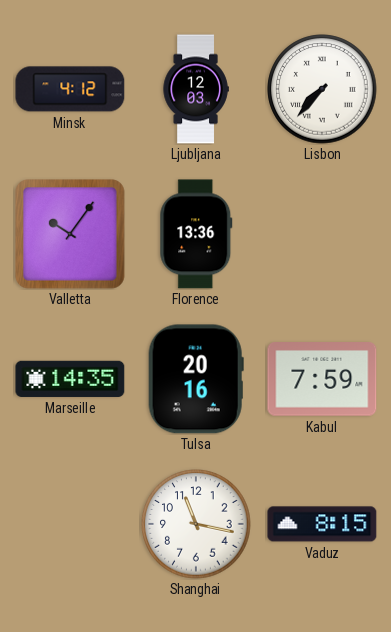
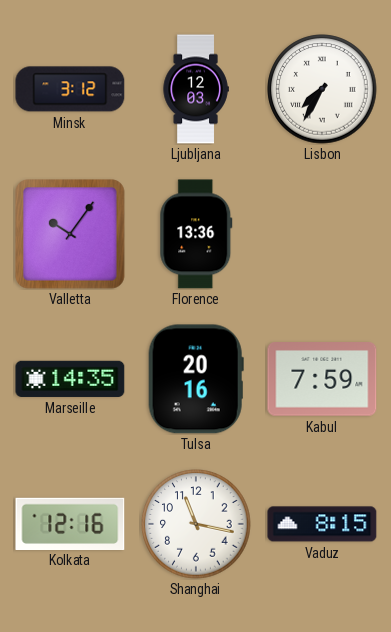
Minsk: 4:12 -> 3:12
Lisbon: 7:37 -> 7:35
Kolkata: none -> 12:16
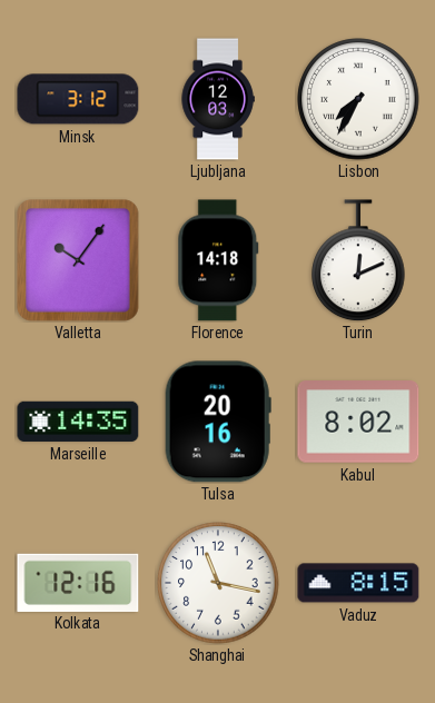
Florence: 13:36 -> 14:18
Turin: none -> 12:11
Kabul: 7:59 -> 8:02
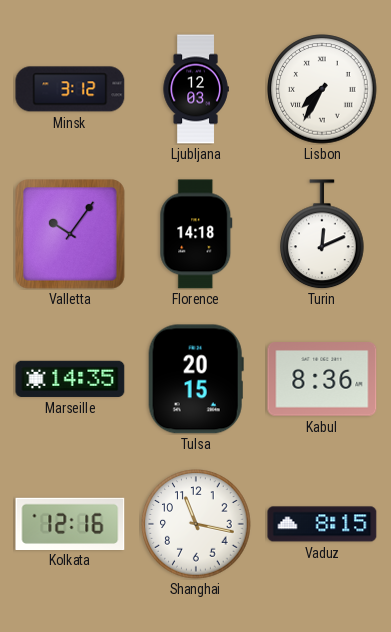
Tulsa: 20:16 -> 20:15
Kabul: 8:02 -> 8:36
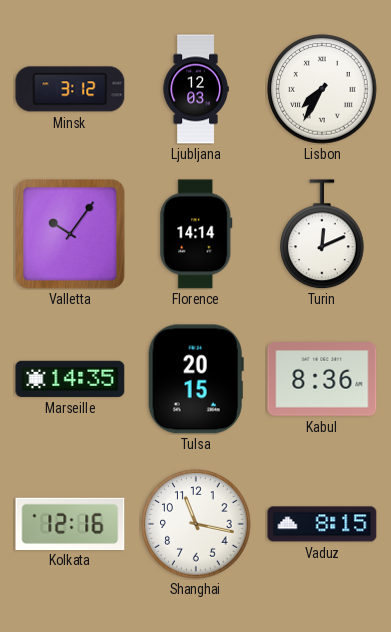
Florence: 14:18 -> 14:14
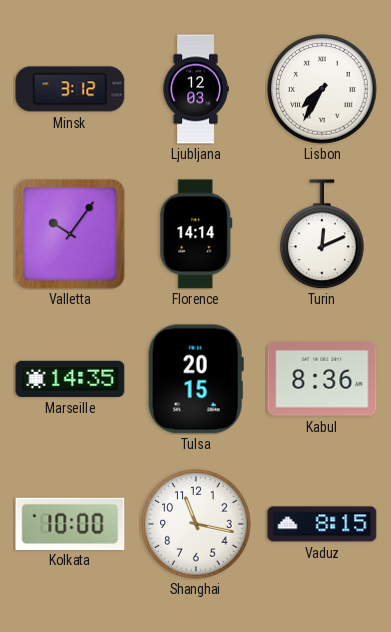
Kolkata: 12:16 -> 10:00
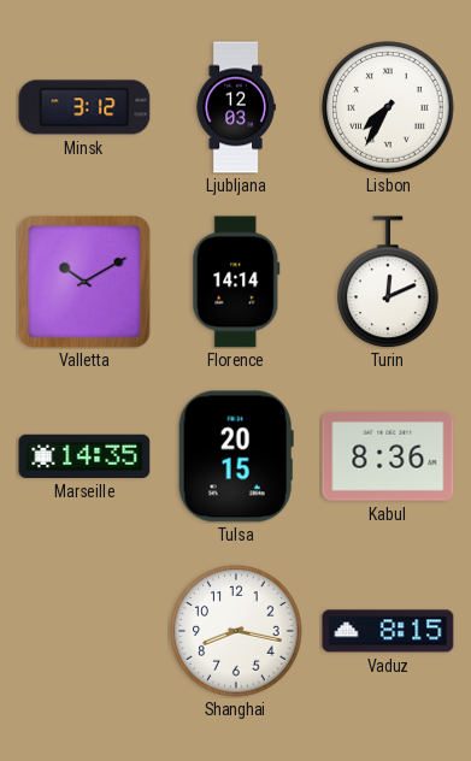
Valletta: 10:06 -> 10:10
Kolkata: 10:00 -> none
Shanghai: 11:17 -> 8:17
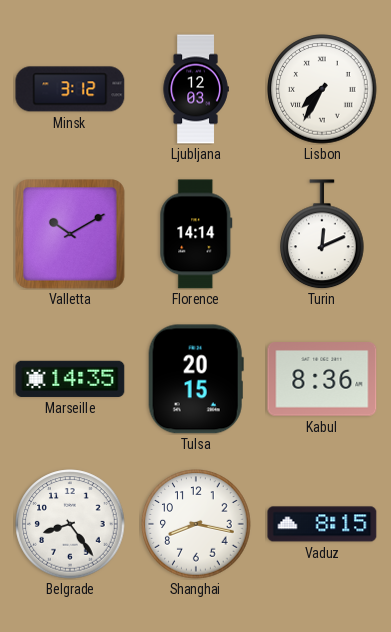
Belgrade: none -> 8:24
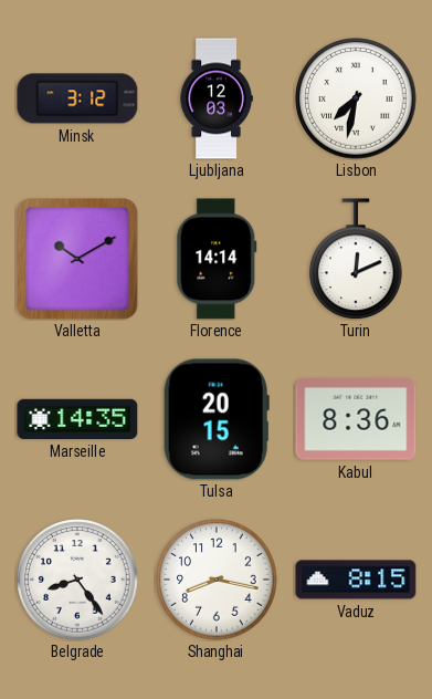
Lisbon: 7:35 -> 7:32
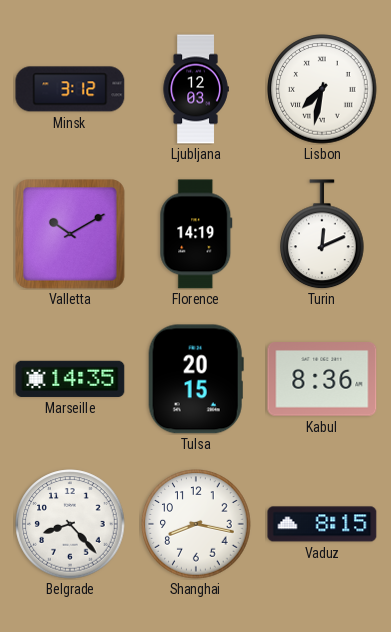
Florence: 14:14 -> 14:19
Belgrade: 8:24 -> 8:23
